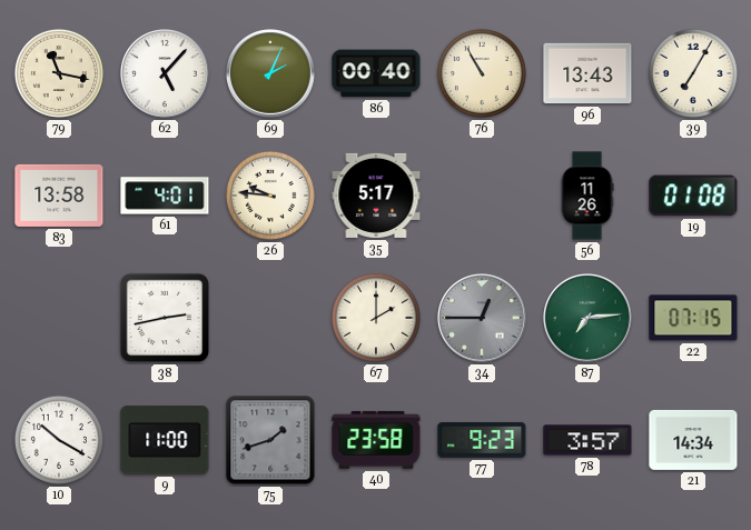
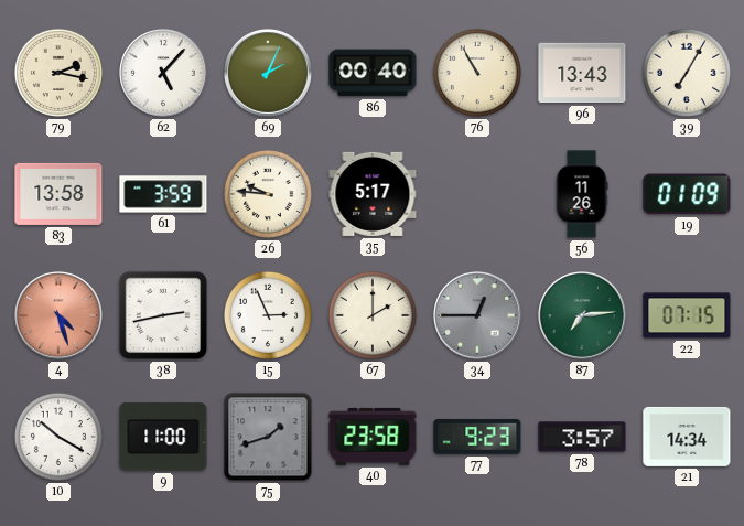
79: 11:17 -> 2:17
61: 4:01 -> 3:59
19: 01:08 -> 01:09
4: none -> 4:27
15: none -> 2:56
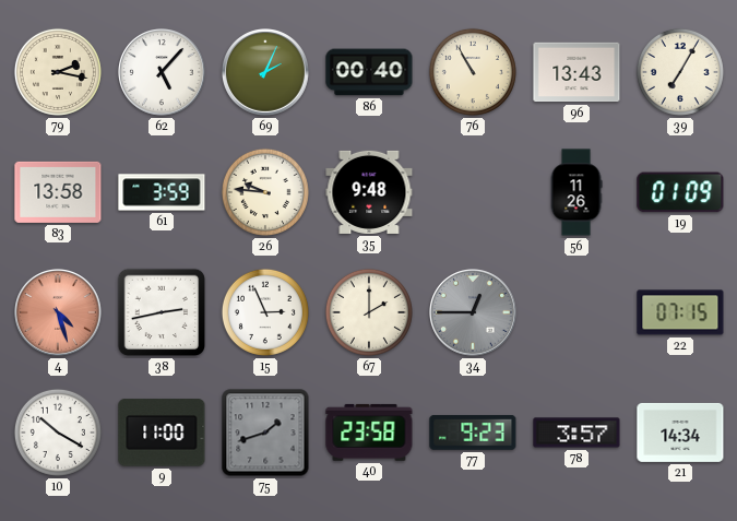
35: 5:17 -> 9:48
87: 7:14 -> none
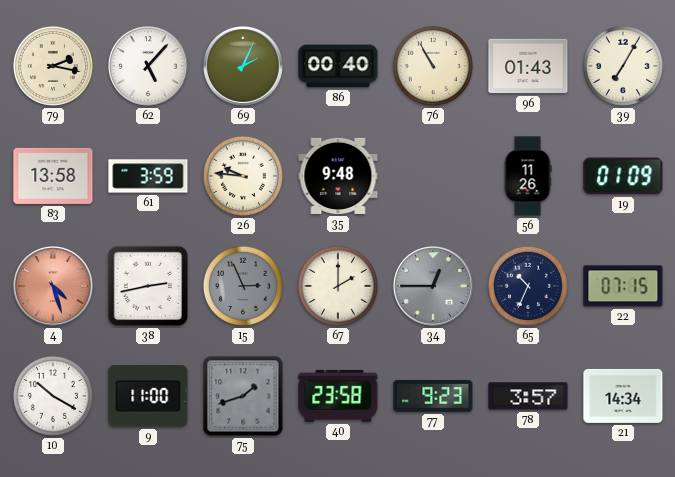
96: 13:43 -> 01:43
15 dial: white -> grey
65: none -> 10:34
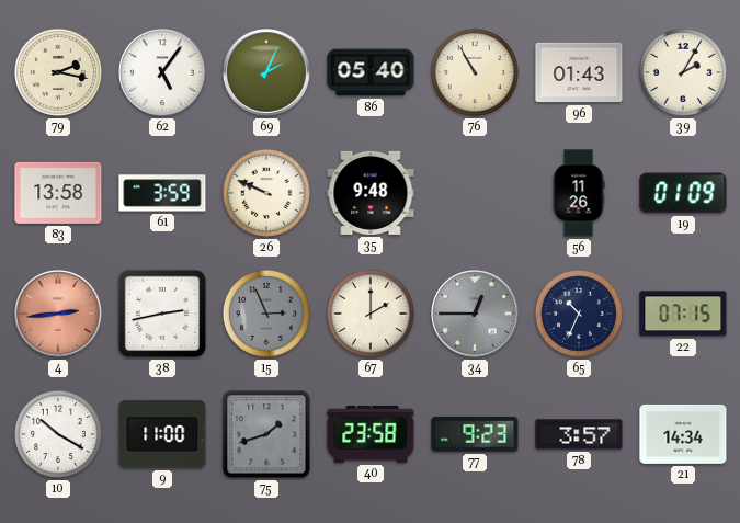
62: 5:07 -> 5:06
86: 00:40 -> 05:40
39: 7:05 -> 2:05
26: 9:46 -> 9:49
4: 4:27 -> 2:44
